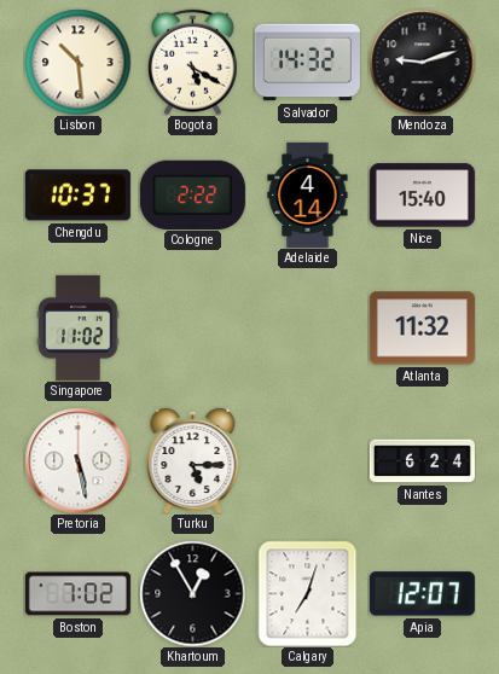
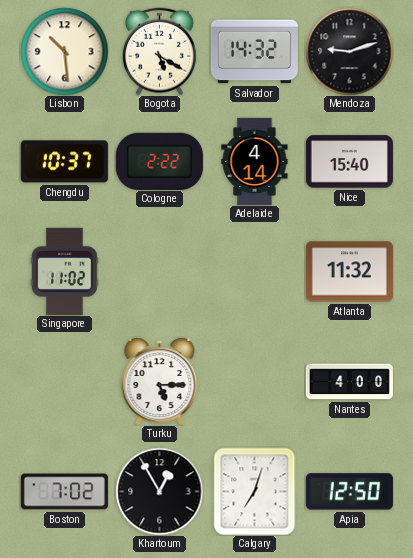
Pretoria: 5:28 -> none
Nantes: 6:24 -> 4:00
Apia: 12:07 -> 12:50
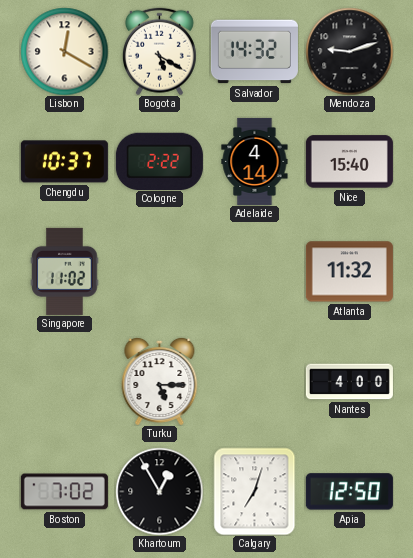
Lisbon: 10:29 -> 12:20
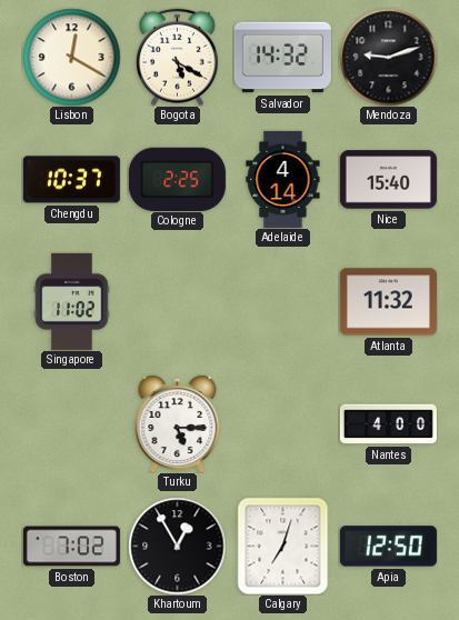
Cologne: 2:22 -> 2:25
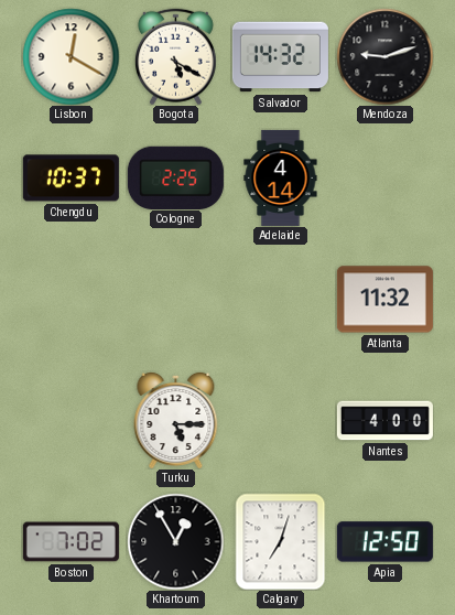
Nice: 15:40 -> none
Singapore: 11:02 -> none
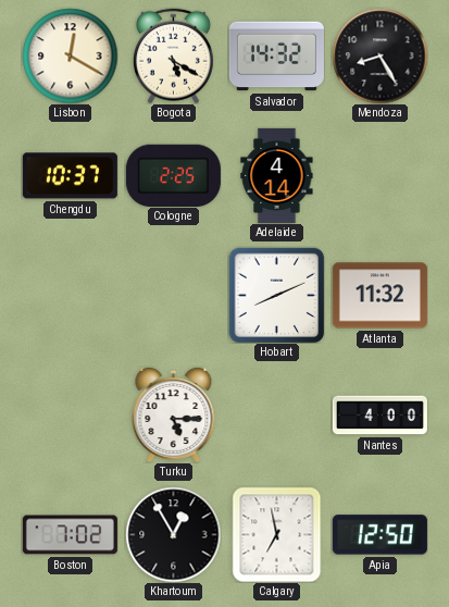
Mendoza: 9:12 -> 8:25
Hobart: none -> 8:11
Calgary: 7:03 -> 6:58
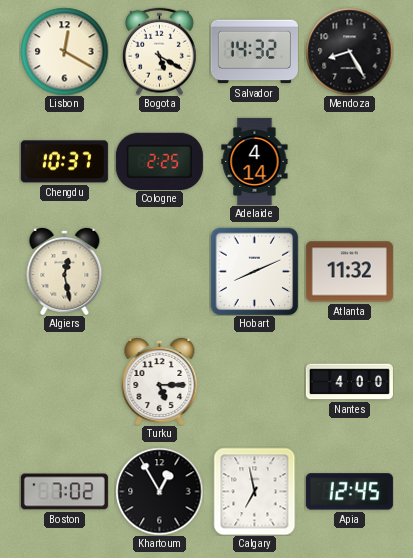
Algiers: none -> 12:28
Apia: 12:50 -> 12:45
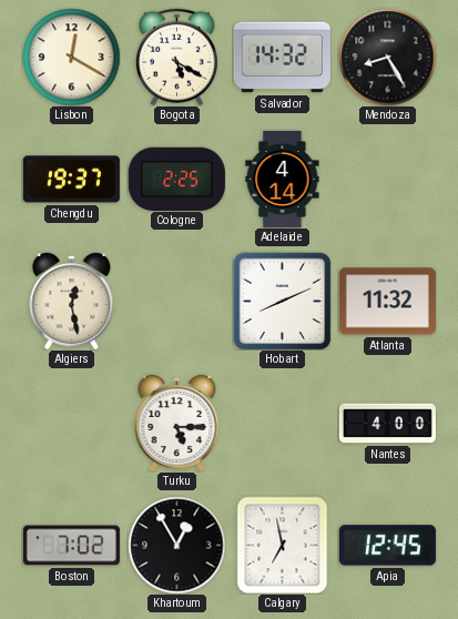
Chengdu: 10:37 -> 19:37
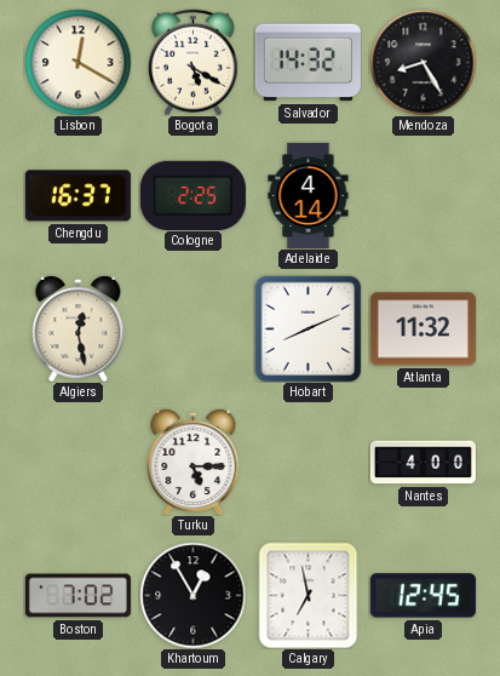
Chengdu: 19:37 -> 16:37
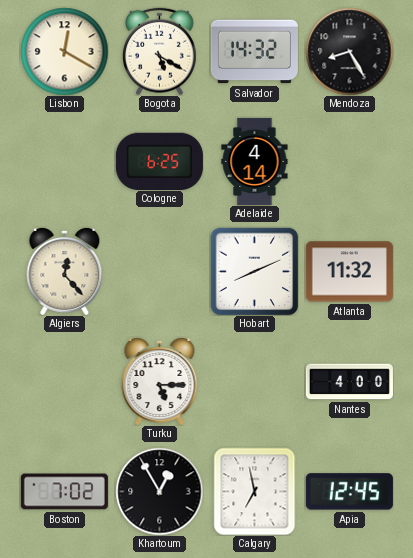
Chengdu: 16:37 -> none
Cologne: 2:25 -> 6:25
Algiers: 12:28 -> 12:23
